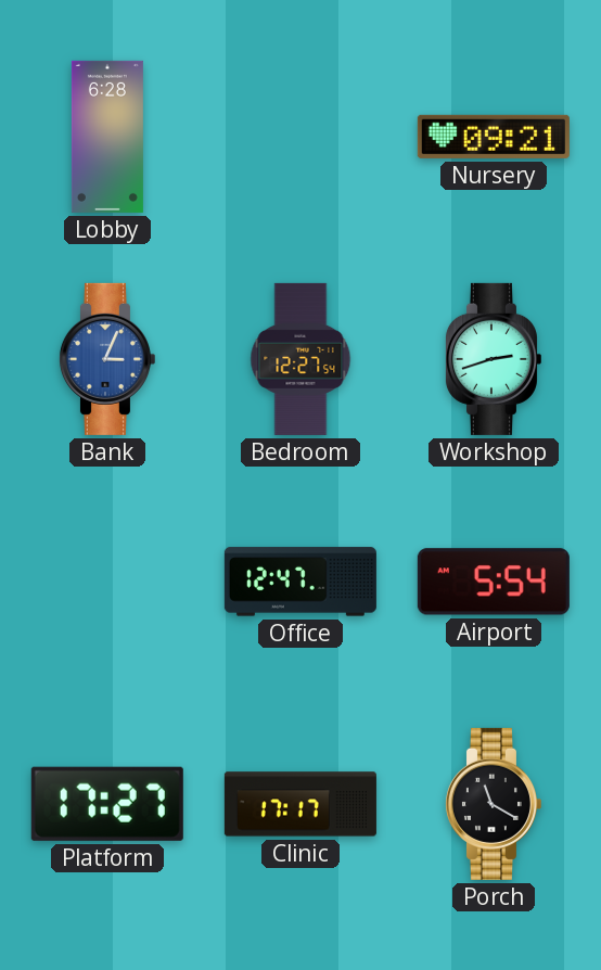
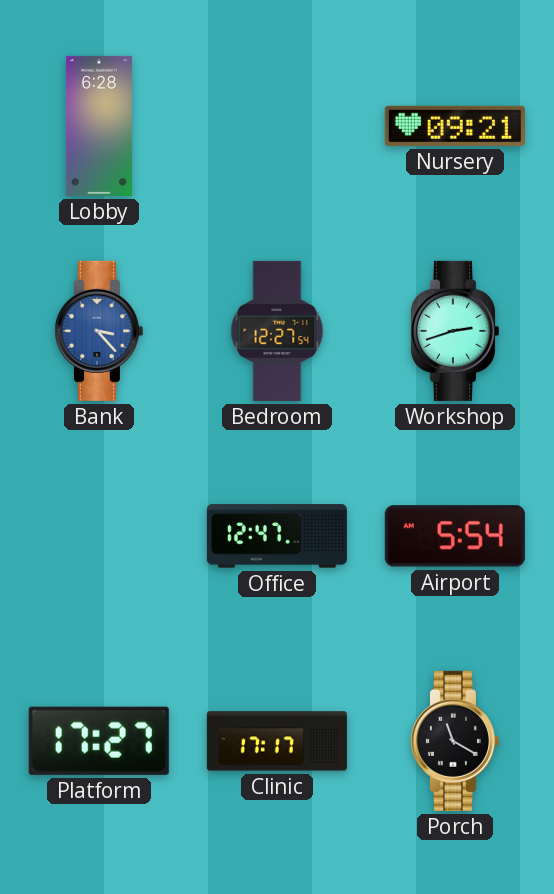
Bank: 3:04 -> 3:23
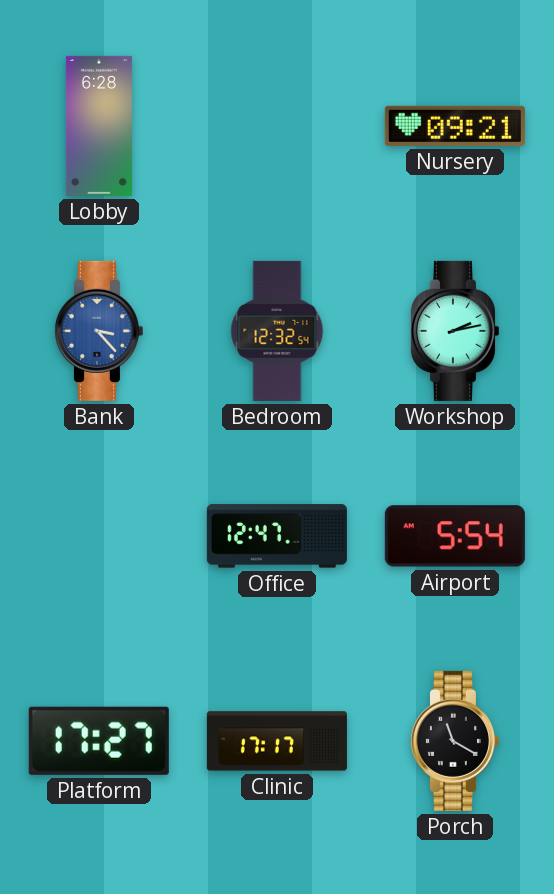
Bedroom: 12:27 -> 12:32
Workshop: 2:42 -> 2:13
